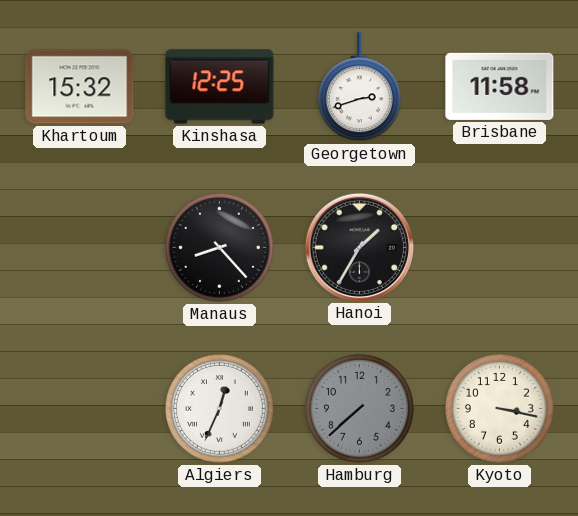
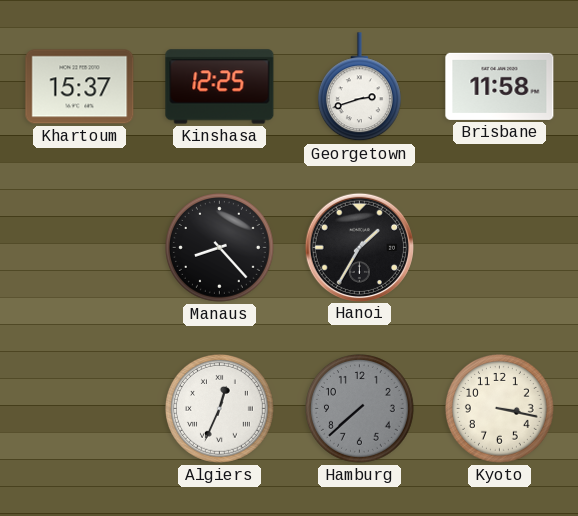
Khartoum: 15:32 -> 15:37
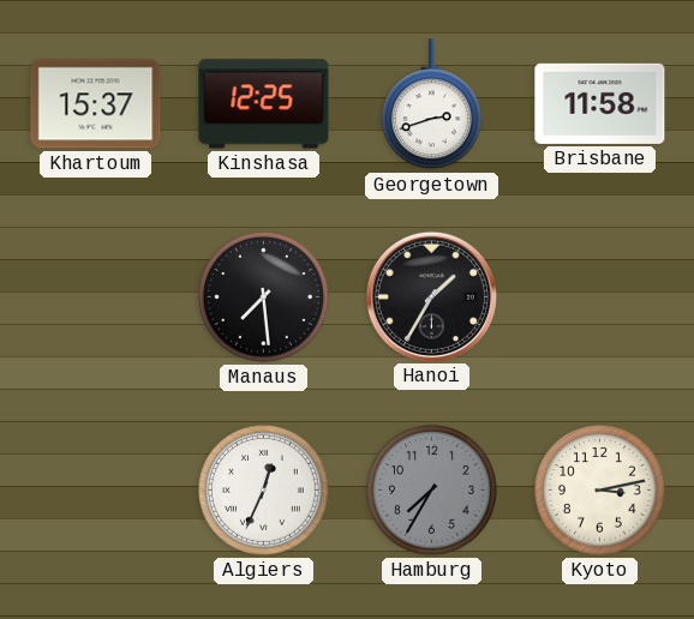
Manaus: 8:23 -> 7:29
Hamburg: 7:38 -> 7:35
Kyoto: 3:17 -> 3:13
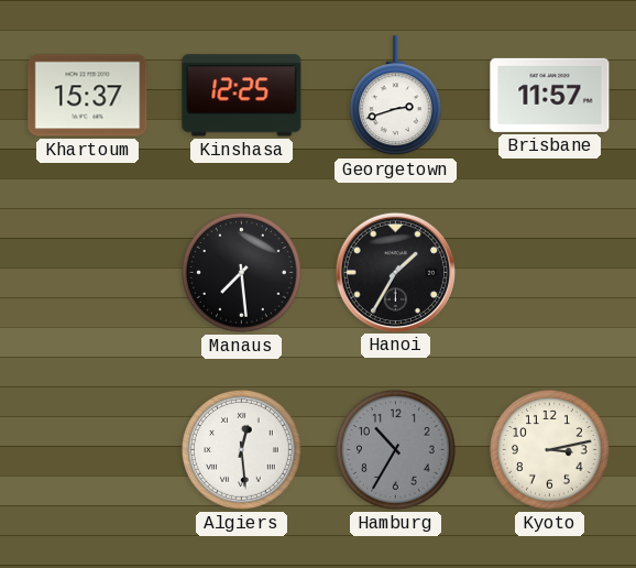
Brisbane: 11:58 -> 11:57
Algiers: 12:34 -> 12:29
Hamburg: 7:35 -> 10:35
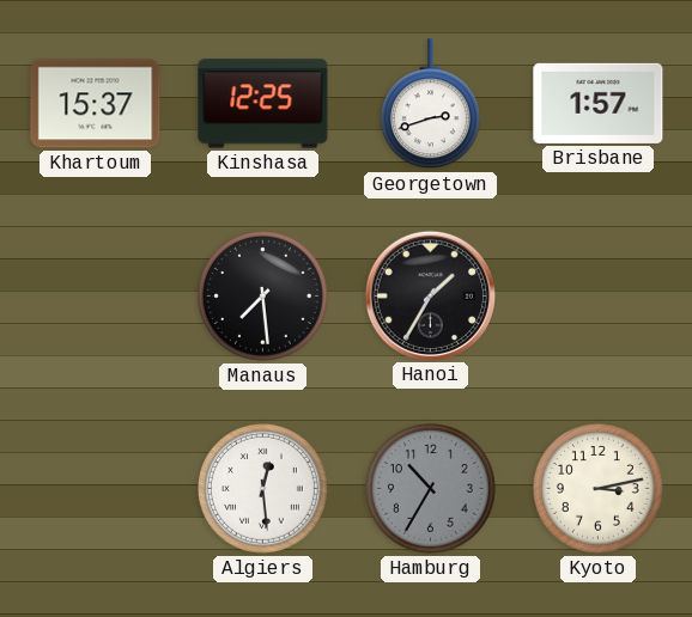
Brisbane: 11:57 -> 1:57
